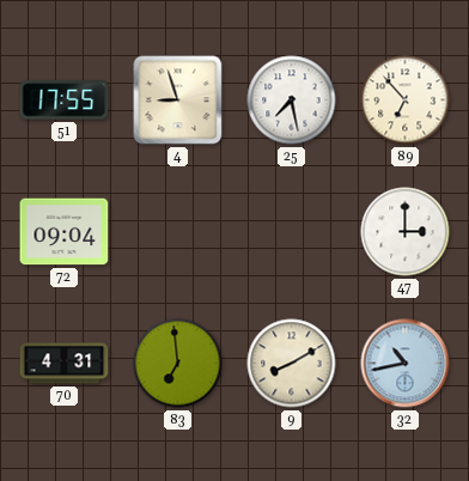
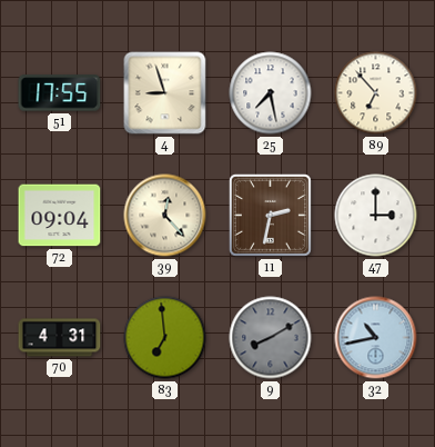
39: none -> 12:23
11: none -> 2:32
9 dial: cream -> grey
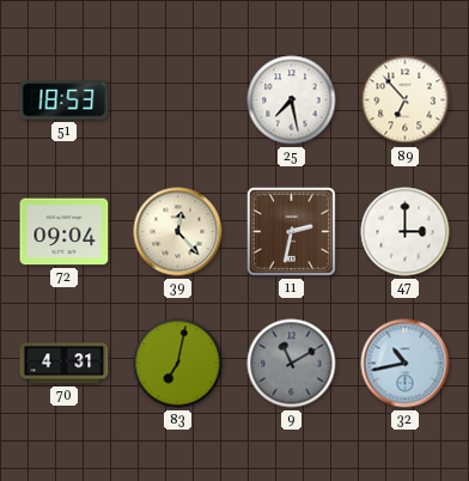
51: 17:55 -> 18:53
4: 8:57 -> none
83: 6:59 -> 7:02
9: 8:10 -> 11:10
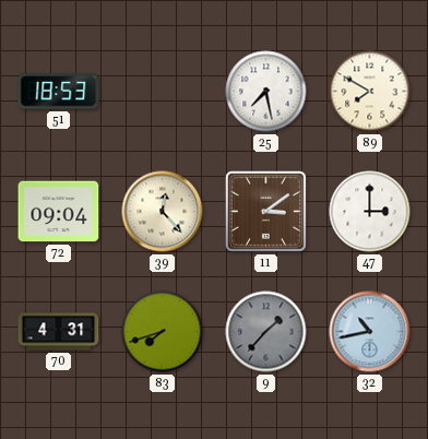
89: 6:53 -> 7:50
11: 2:32 -> 3:09
83: 7:02 -> 7:42
9: 11:10 -> 1:37
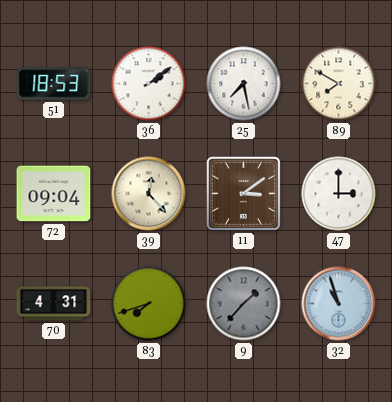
36: none -> 2:09
32: 10:43 -> 10:57
